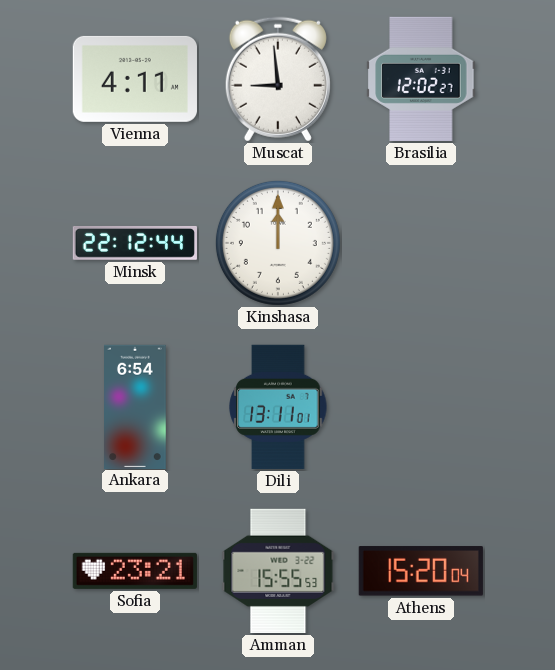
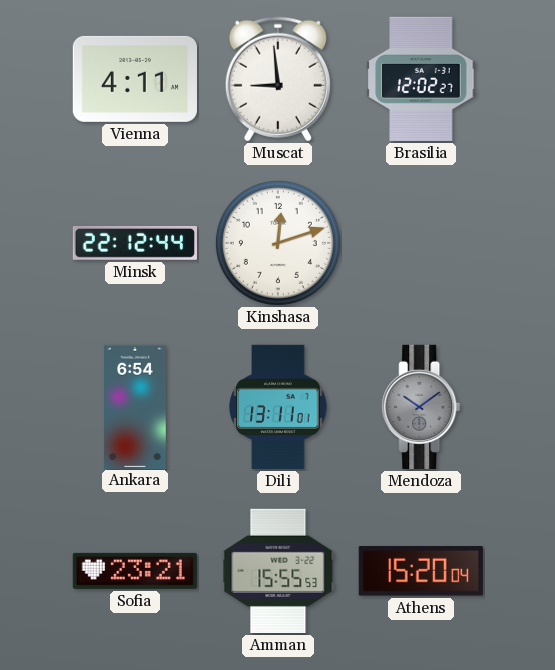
Kinshasa: 12:00 -> 12:12
Mendoza: none -> 10:09
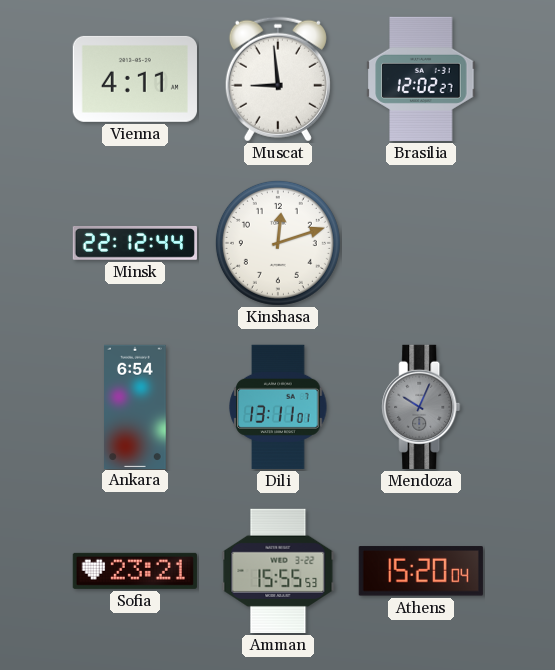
Mendoza: 10:09 -> 10:04
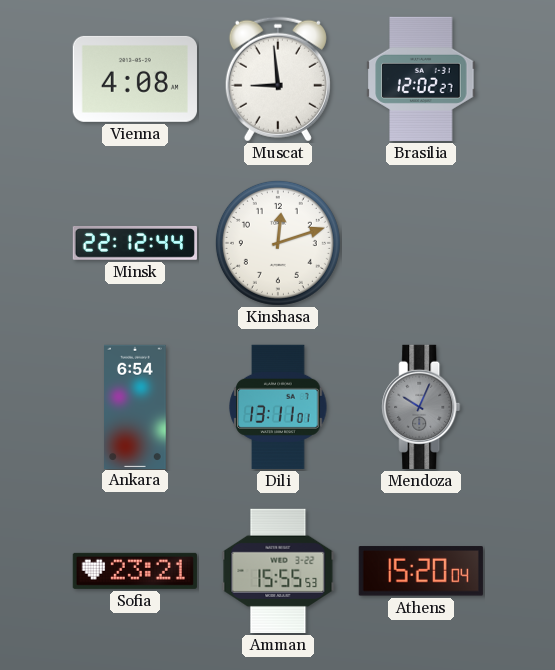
Vienna: 4:11 -> 4:08
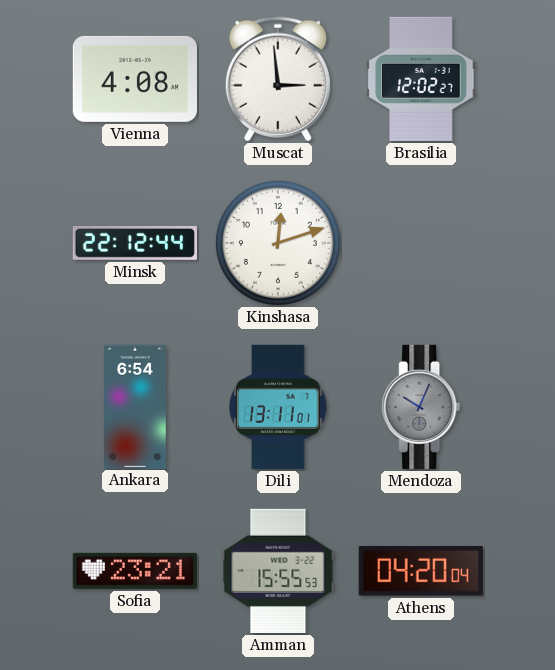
Muscat: 8:59 -> 2:59
Athens: 15:20 -> 04:20
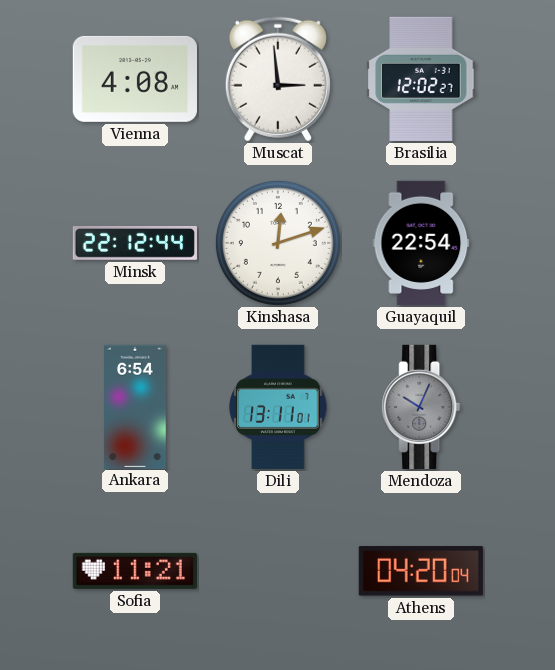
Guayaquil: none -> 22:54
Sofia: 23:21 -> 11:21
Amman: 15:55 -> none
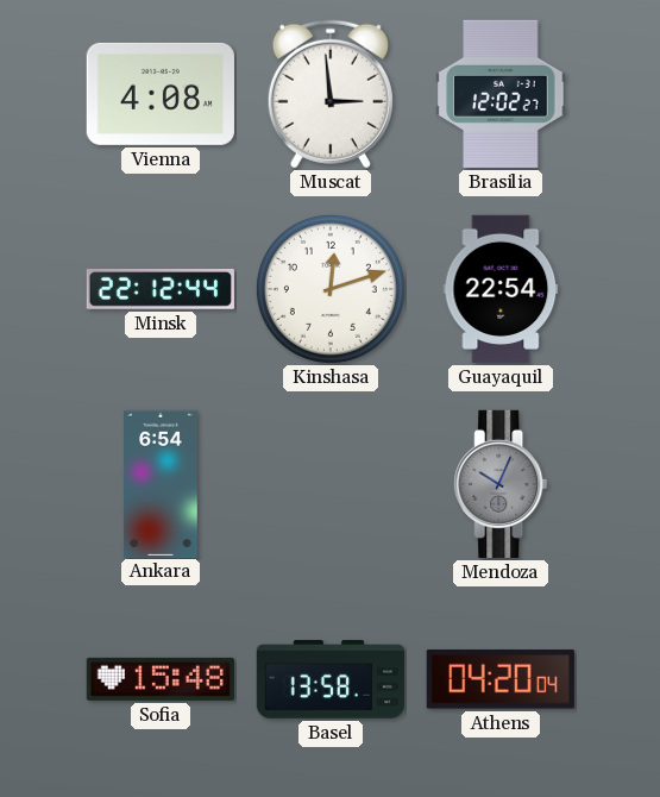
Dili: 13:11 -> none
Sofia: 11:21 -> 15:48
Basel: none -> 13:58
